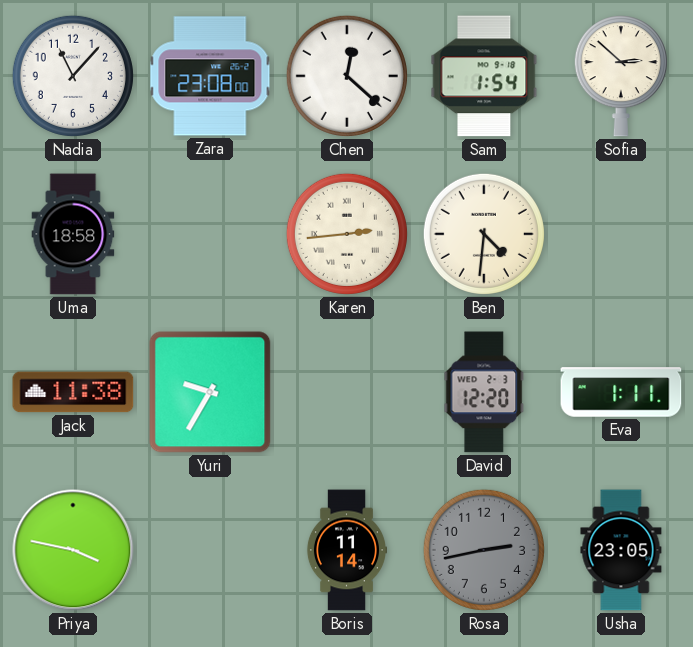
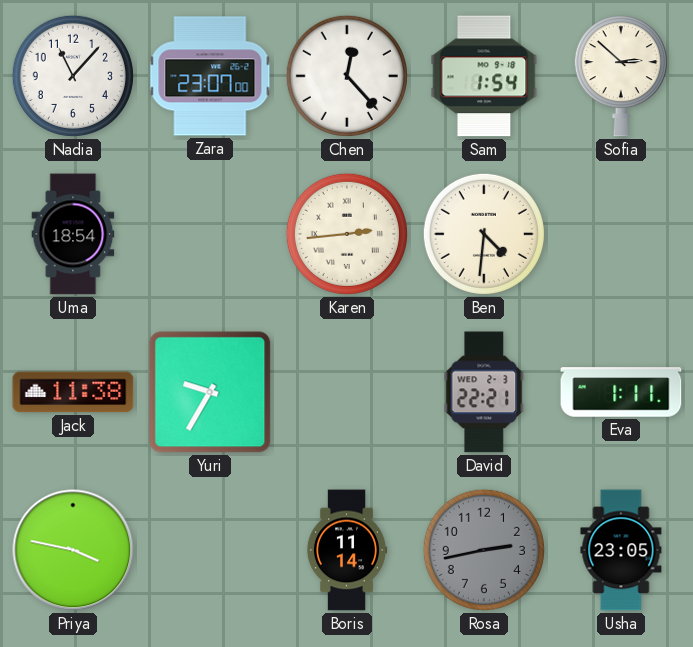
Zara: 23:08 -> 23:07
Chen: 12:22 -> 12:23
Uma: 18:58 -> 18:54
David: 12:20 -> 22:21
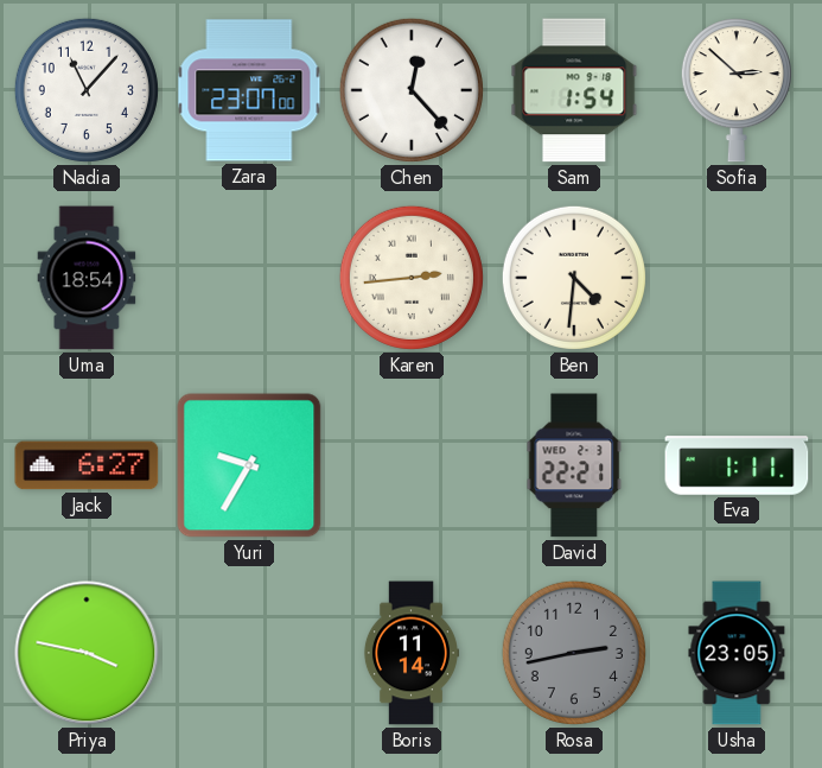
Jack: 11:38 -> 6:27
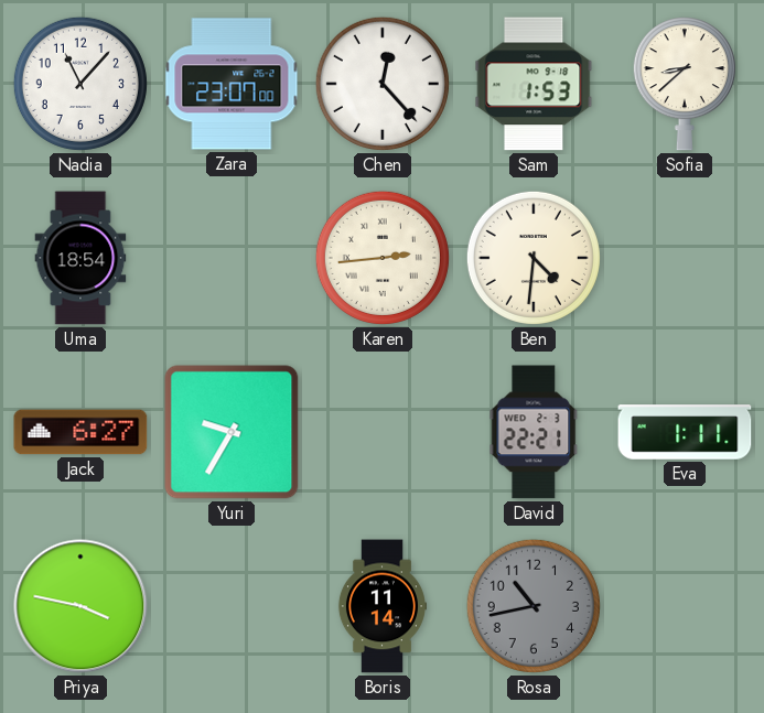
Sam: 1:54 -> 1:53
Sofia: 2:52 -> 8:38
Rosa: 2:43 -> 10:43
Usha: 23:05 -> none
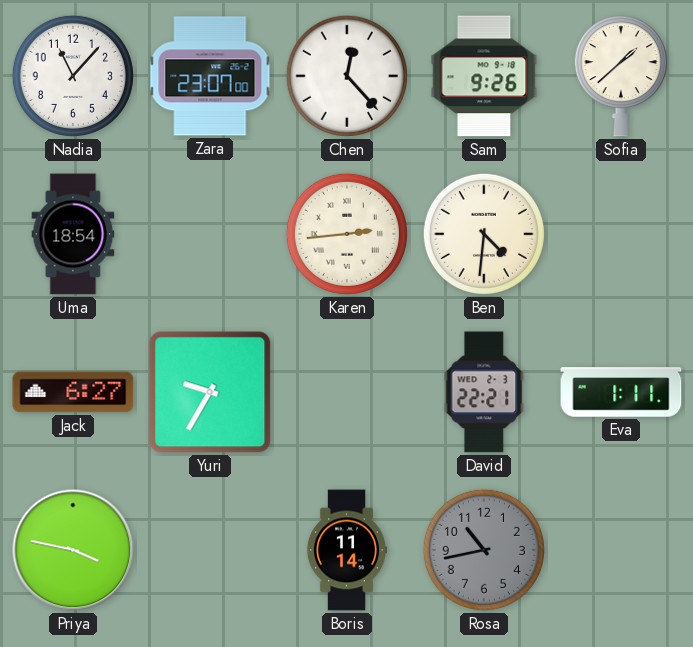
Sam: 1:53 -> 9:26
Sofia: 8:38 -> 1:38
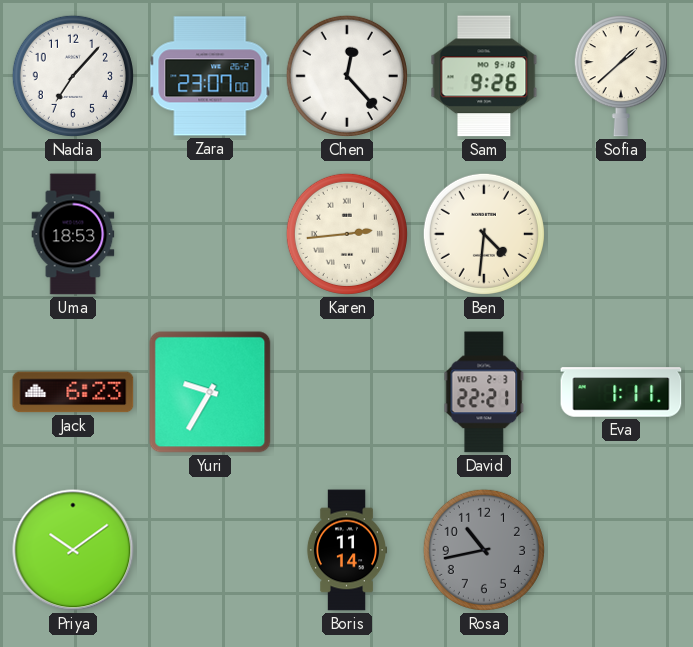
Nadia: 11:07 -> 7:07
Uma: 18:54 -> 18:53
Jack: 6:27 -> 6:23
Priya: 3:47 -> 10:09
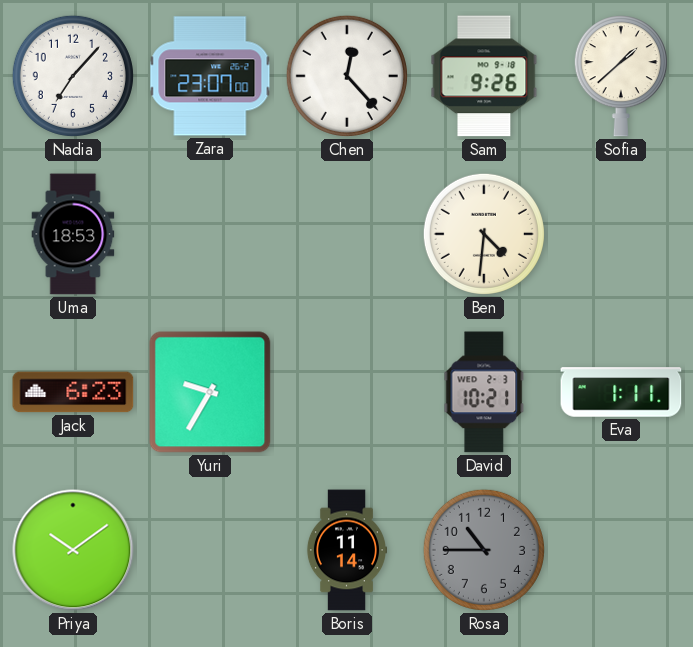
Karen: 2:44 -> none
David: 22:21 -> 10:21
Rosa: 10:43 -> 10:45
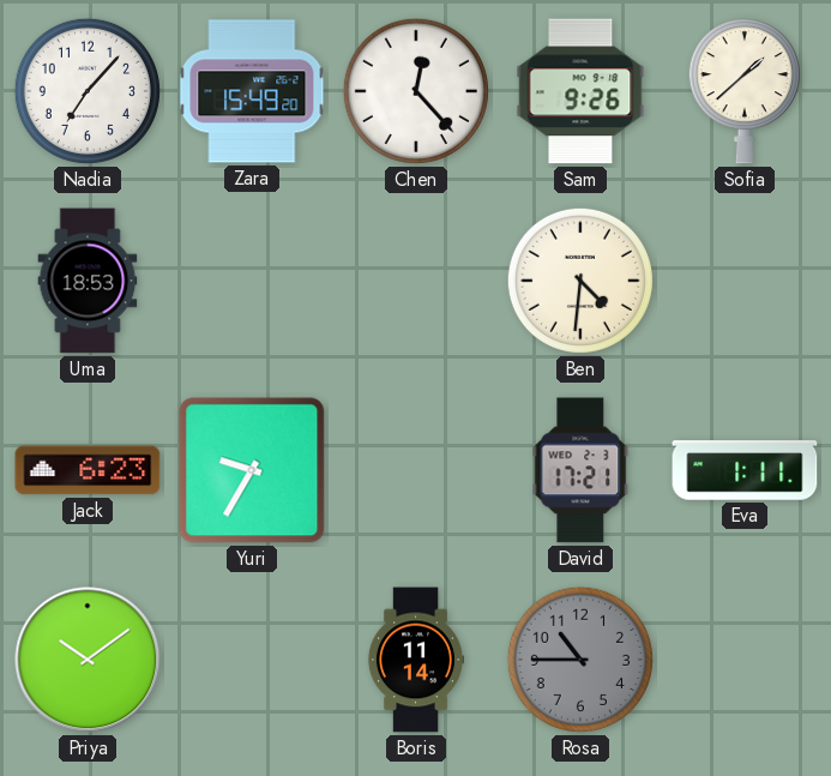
Zara: 23:07 -> 15:49
David: 10:21 -> 17:21
